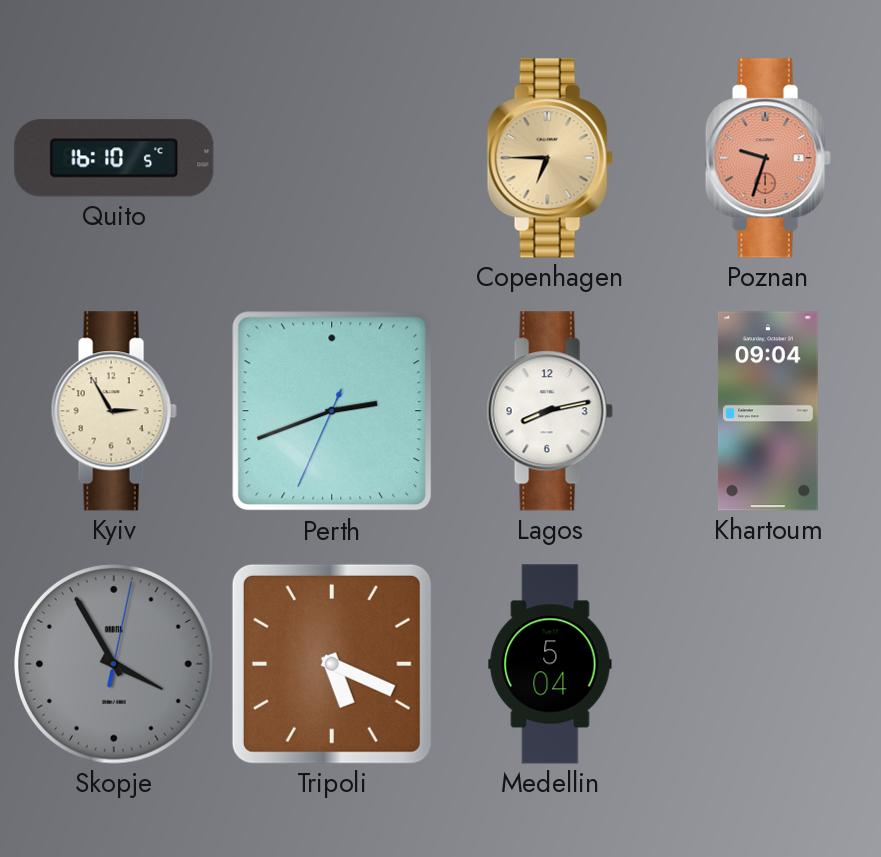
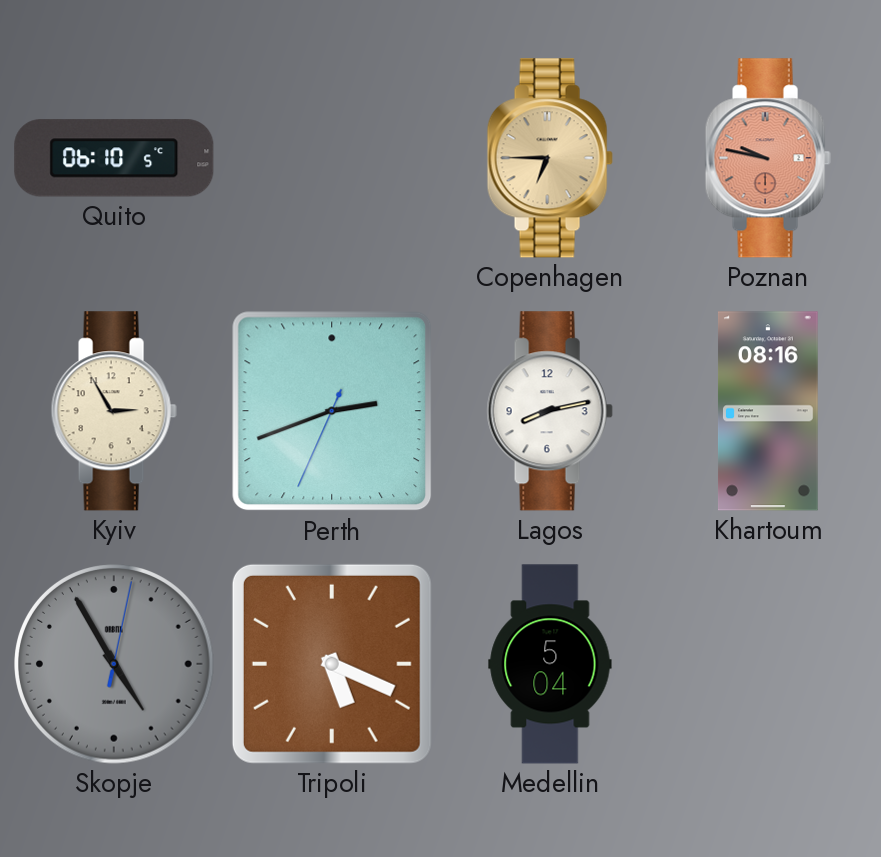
Quito: 16:10 -> 06:10
Poznan: 9:33 -> 9:47
Khartoum: 09:04 -> 08:16
Skopje: 3:55 -> 4:55
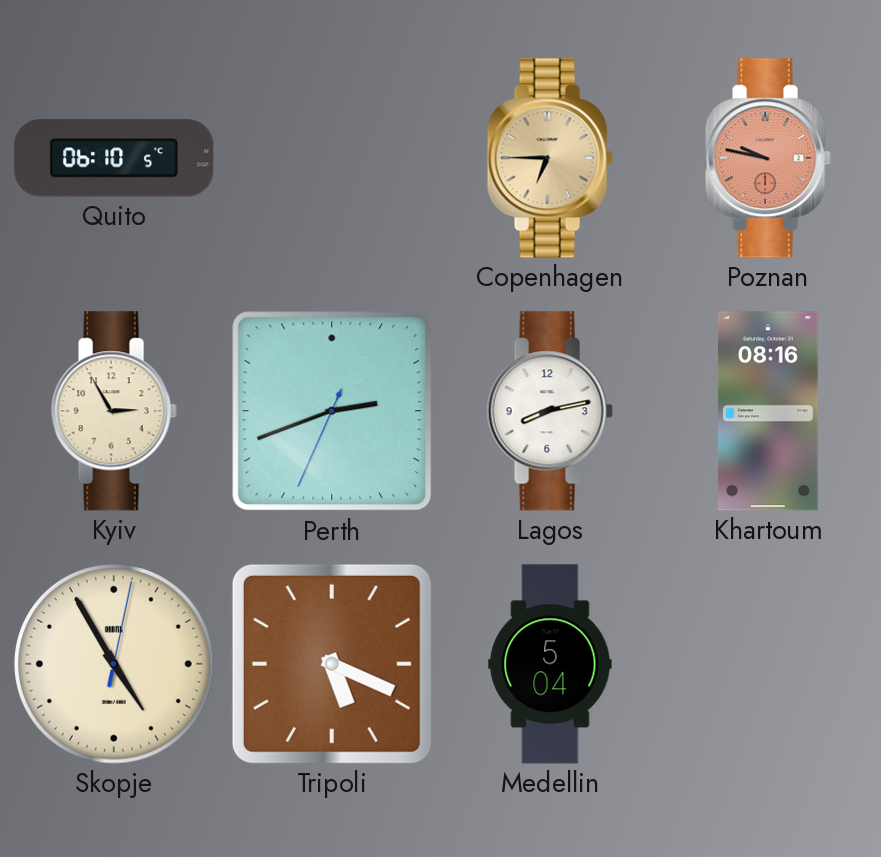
Skopje dial: grey -> cream
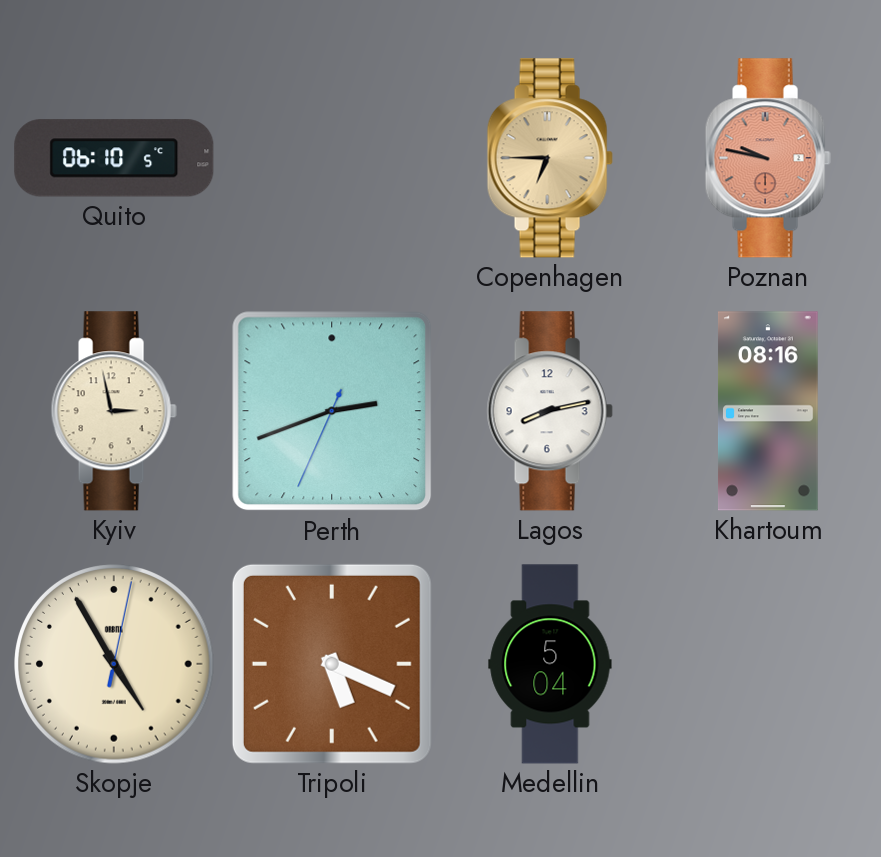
Kyiv: 2:55 -> 2:58
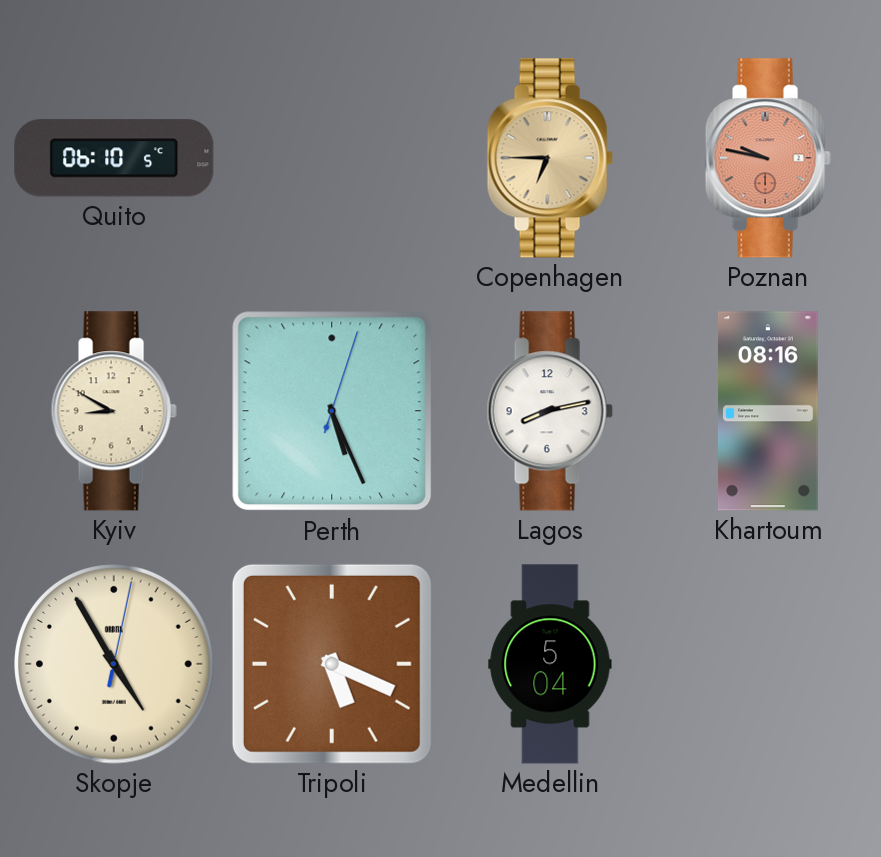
Kyiv: 2:58 -> 8:50
Perth: 2:41 -> 5:26
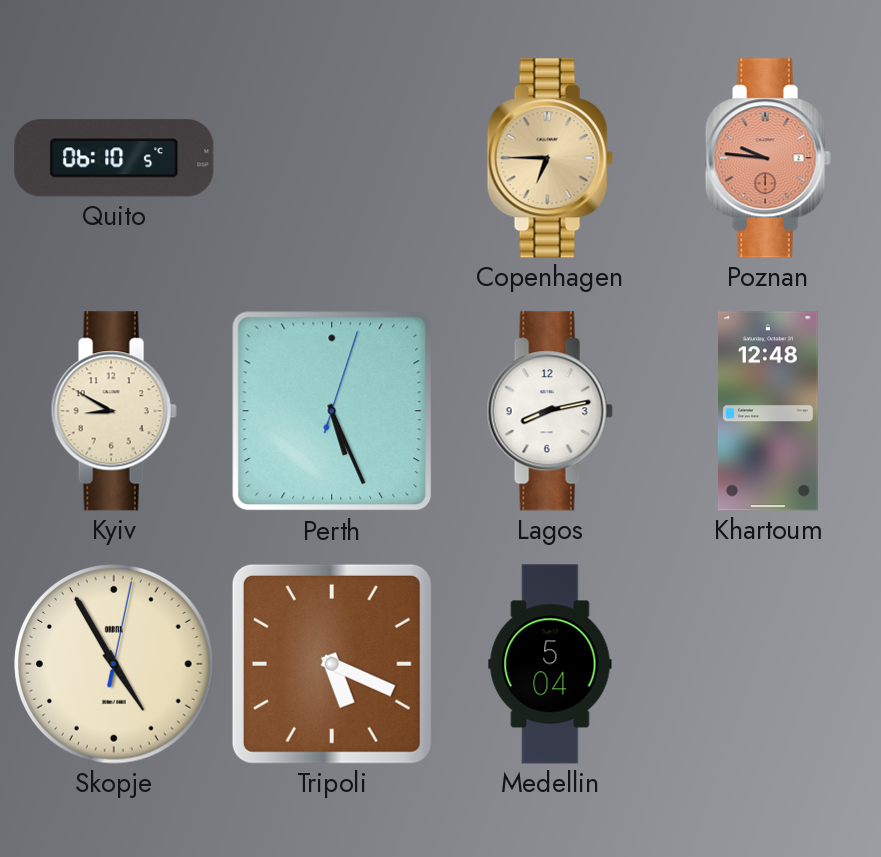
Poznan: 9:47 -> 9:46
Khartoum: 08:16 -> 12:48
